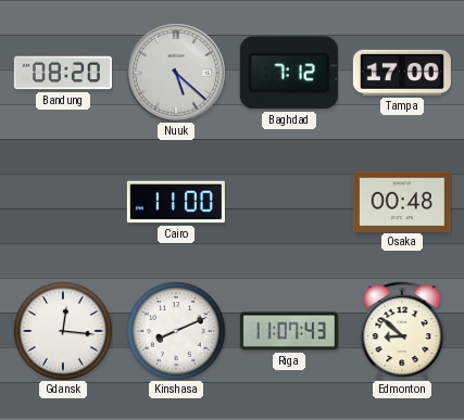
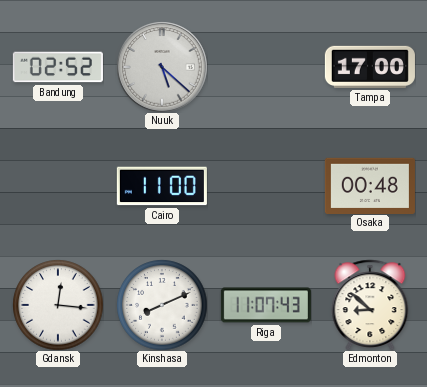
Bandung: 08:20 -> 02:52
Baghdad: 7:12 -> none
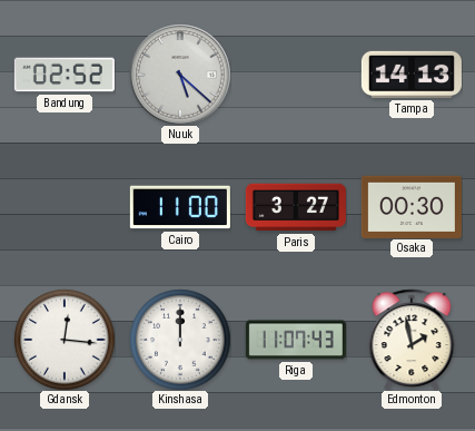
Tampa: 17:00 -> 14:13
Paris: none -> 3:27
Osaka: 00:48 -> 00:30
Kinshasa: 8:11 -> 12:00
Edmonton: 8:52 -> 1:58
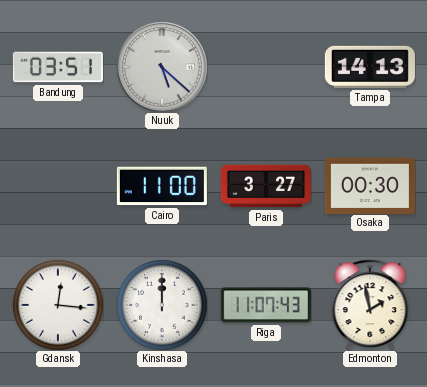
Bandung: 02:52 -> 03:51
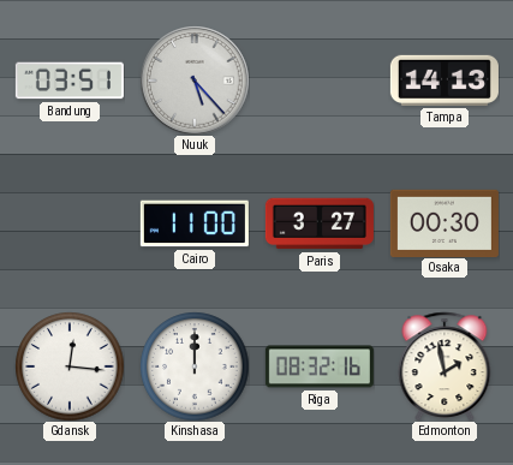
Nuuk: 5:22 -> 5:23
Riga: 11:07 -> 08:32
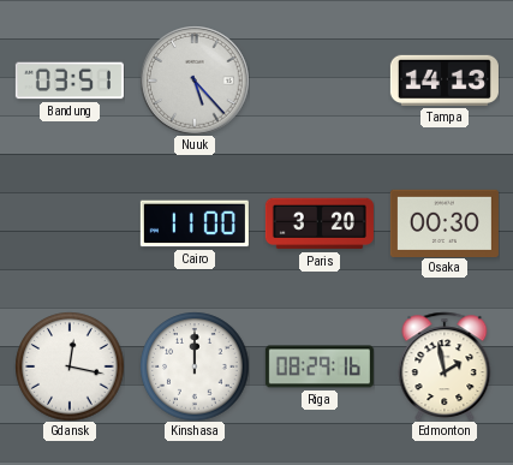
Paris: 3:27 -> 3:20
Gdansk: 12:16 -> 12:17
Riga: 08:32 -> 08:29
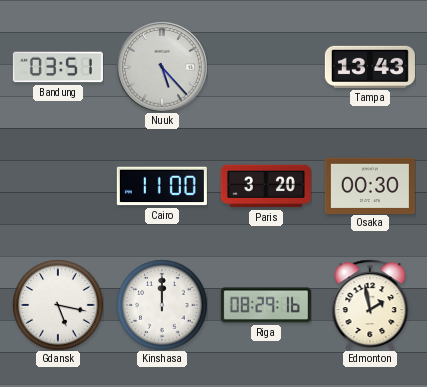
Tampa: 14:13 -> 13:43
Gdansk: 12:17 -> 5:17
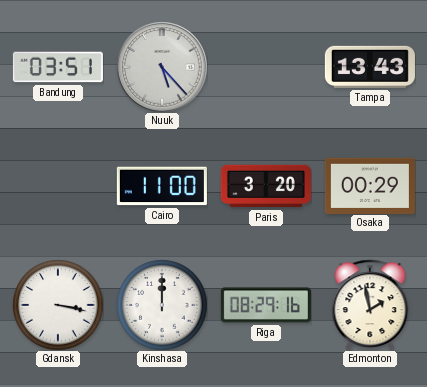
Osaka: 00:30 -> 00:29
Gdansk: 5:17 -> 3:17
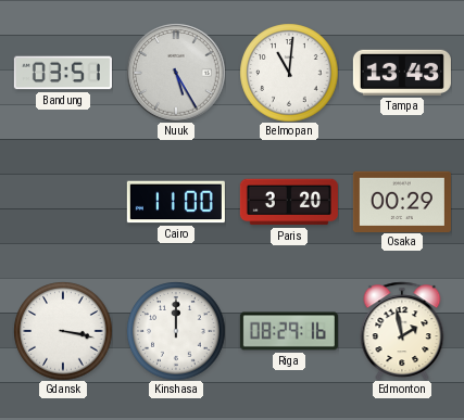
Nuuk: 5:23 -> 5:25
Belmopan: none -> 11:01
